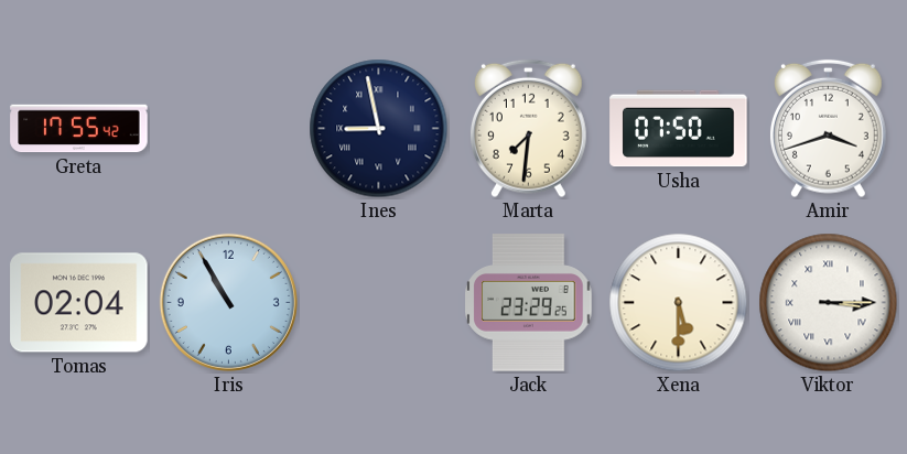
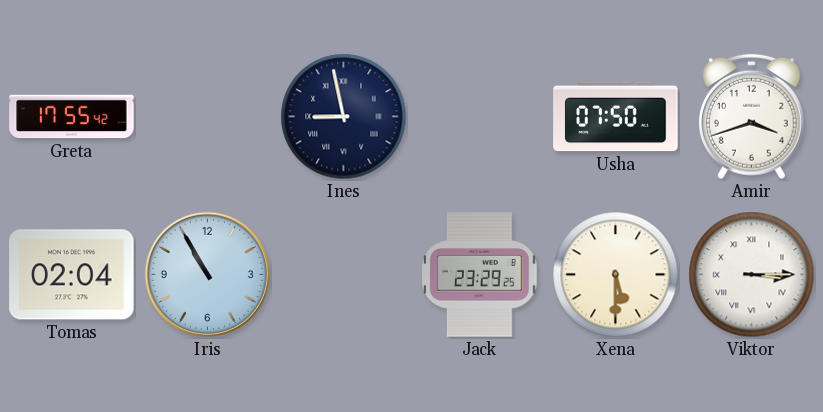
Marta: 7:31 -> none
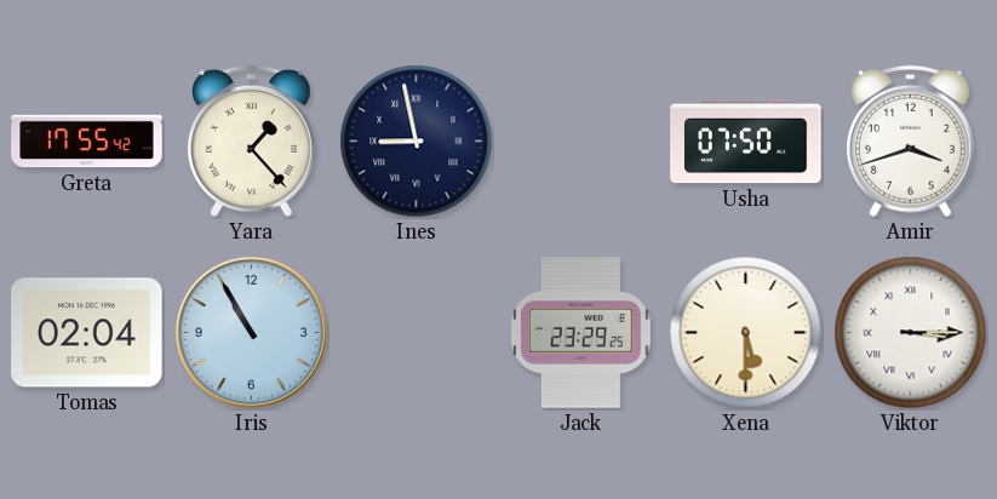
Yara: none -> 1:23
